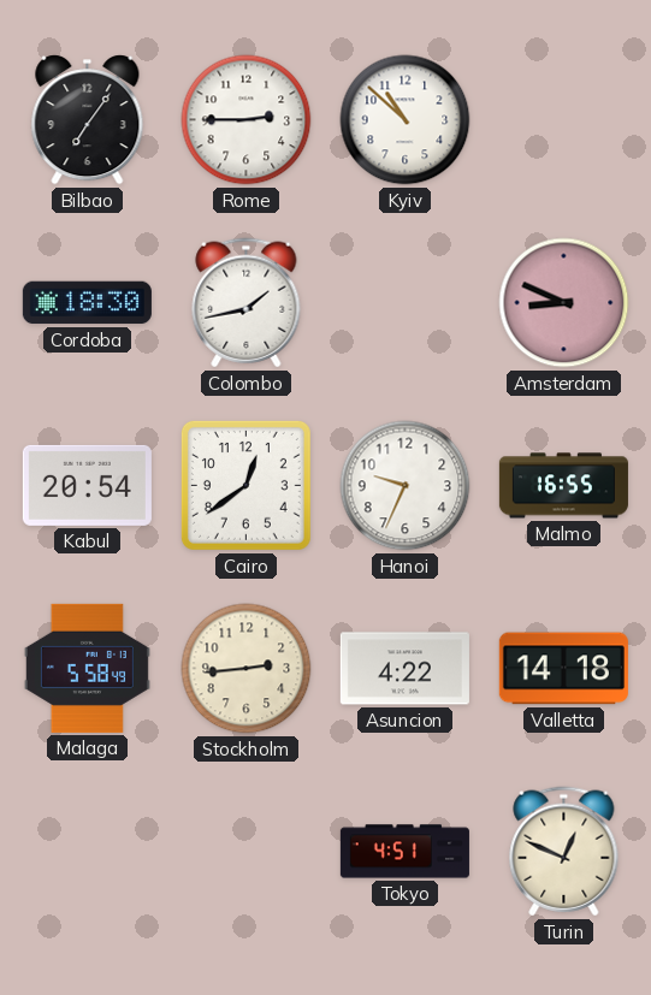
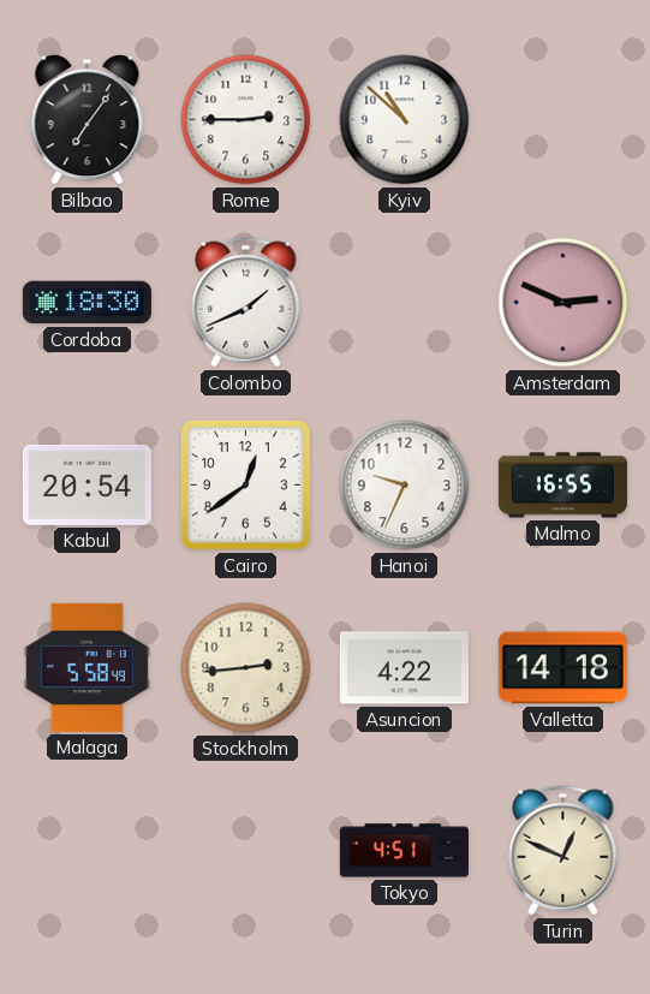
Colombo: 1:43 -> 1:41
Amsterdam: 8:49 -> 2:49
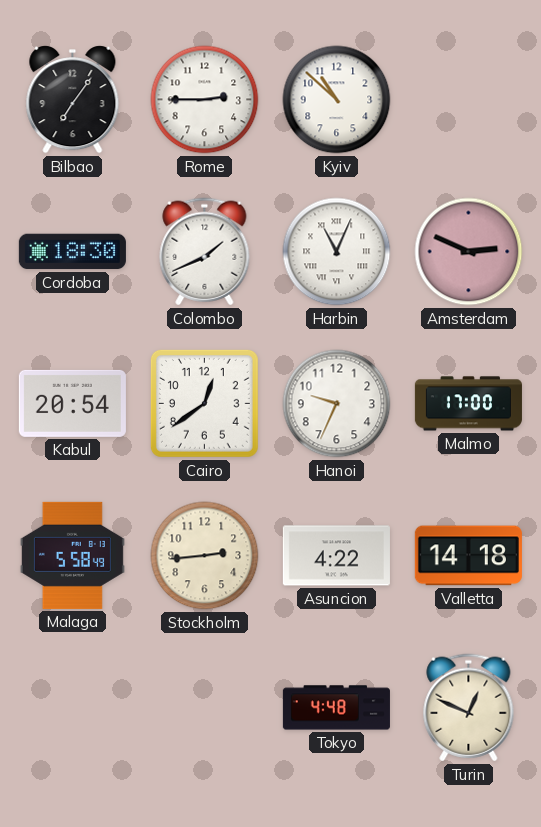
Harbin: none -> 11:04
Malmo: 16:55 -> 17:00
Tokyo: 4:51 -> 4:48
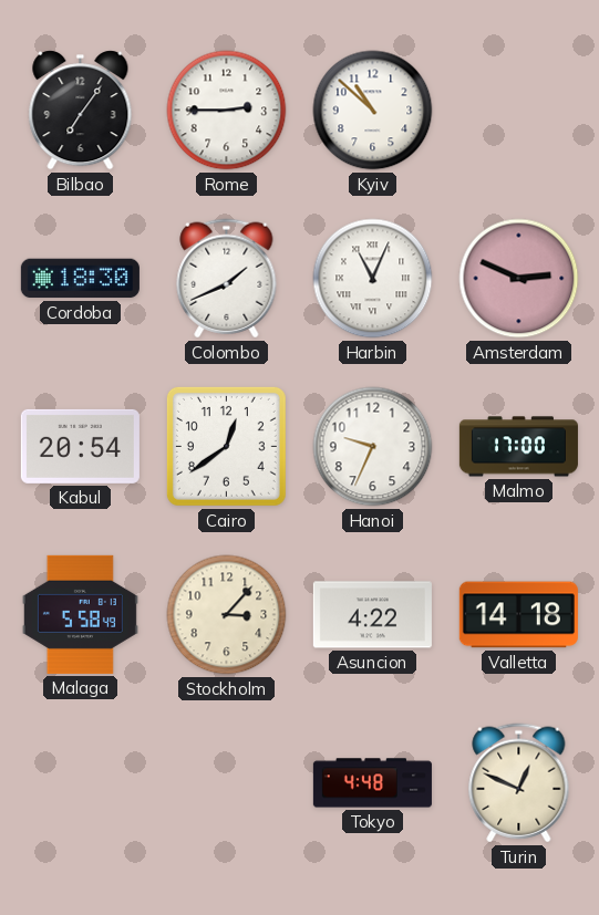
Stockholm: 2:44 -> 3:07
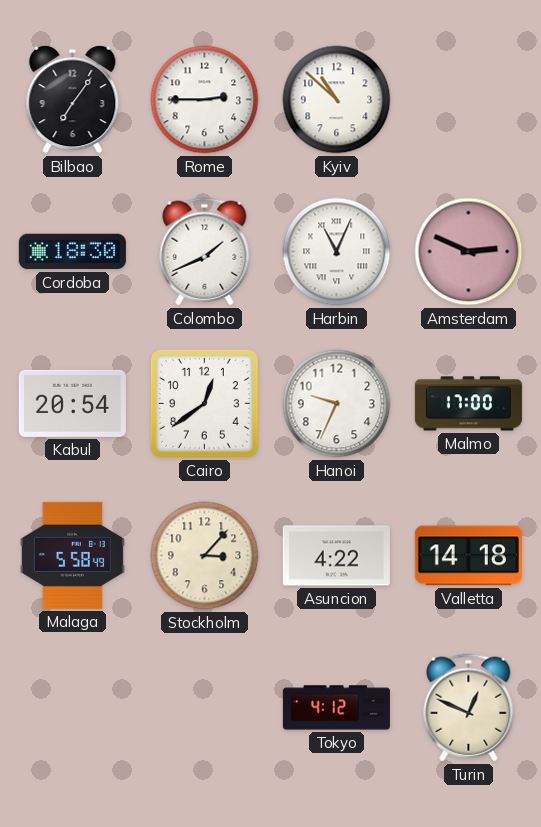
Tokyo: 4:48 -> 4:12
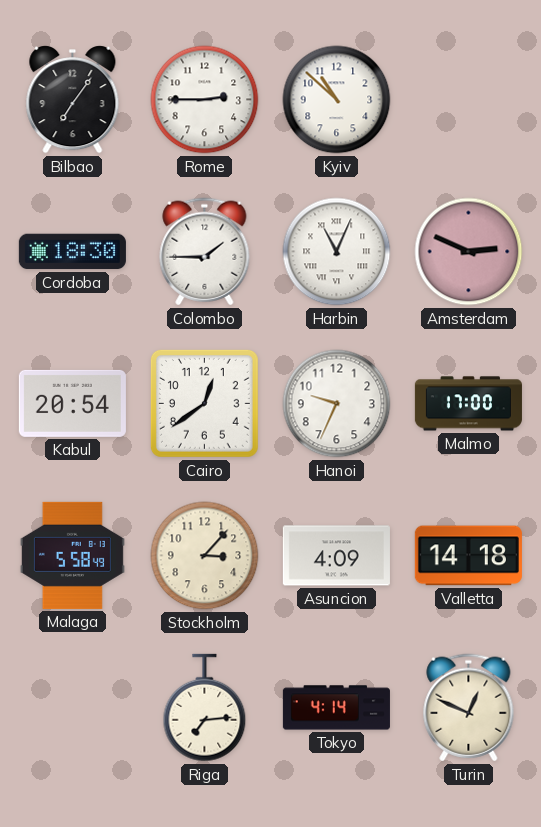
Colombo: 1:41 -> 1:45
Asuncion: 4:22 -> 4:09
Riga: none -> 7:14
Tokyo: 4:12 -> 4:14
